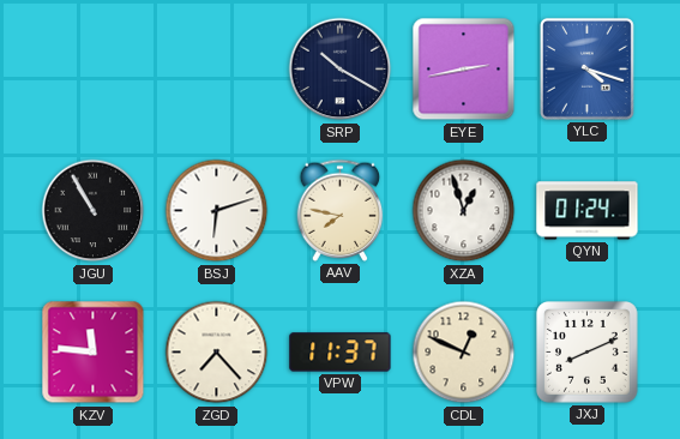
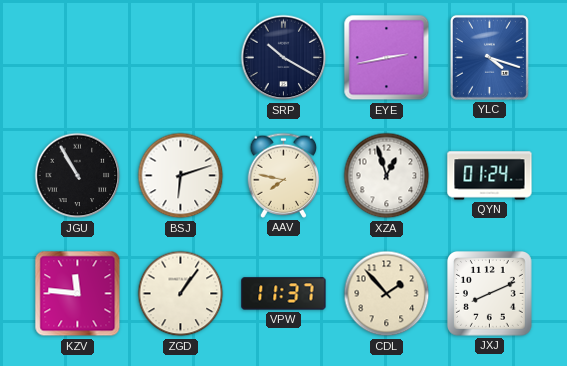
ZGD: 7:23 -> 1:06
CDL: 12:49 -> 1:53
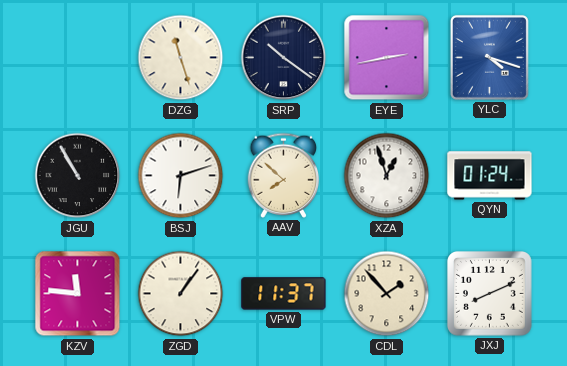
DZG: none -> 11:27
SRP: 10:20 -> 10:21
AAV: 7:47 -> 7:52
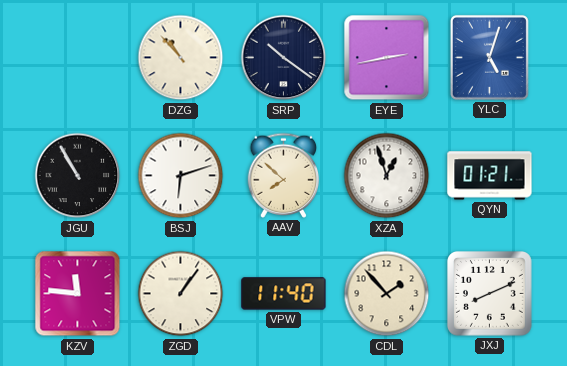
DZG: 11:27 -> 10:53
YLC: 4:18 -> 5:03
QYN: 01:24 -> 01:21
VPW: 11:37 -> 11:40
